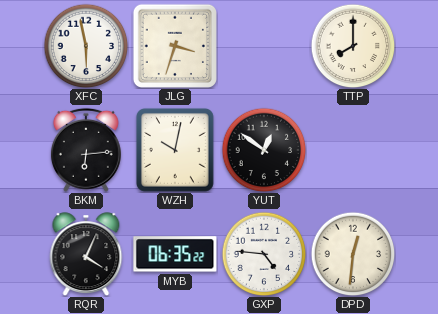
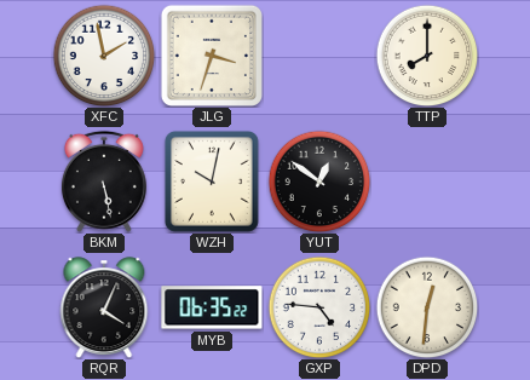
XFC: 5:58 -> 1:58
BKM: 6:14 -> 5:28
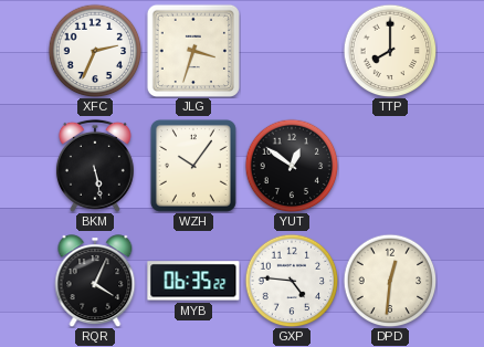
XFC: 1:58 -> 2:34
WZH: 10:02 -> 10:06
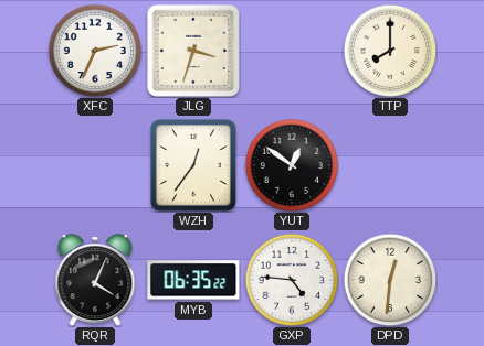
BKM: 5:28 -> none
WZH: 10:06 -> 12:36
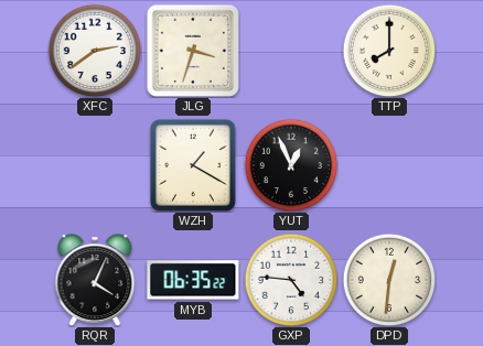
XFC: 2:34 -> 2:39
WZH: 12:36 -> 1:20
YUT: 12:51 -> 12:56
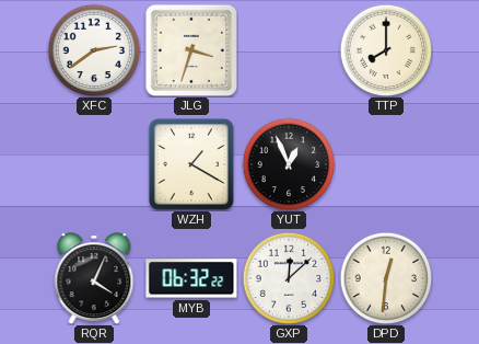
MYB: 06:35 -> 06:32
GXP: 4:46 -> 12:08
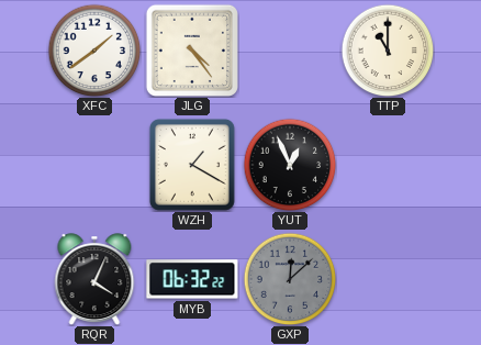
XFC: 2:39 -> 1:39
JLG: 3:33 -> 4:24
TTP: 8:00 -> 11:00
GXP dial: white -> grey
DPD: 12:31 -> none
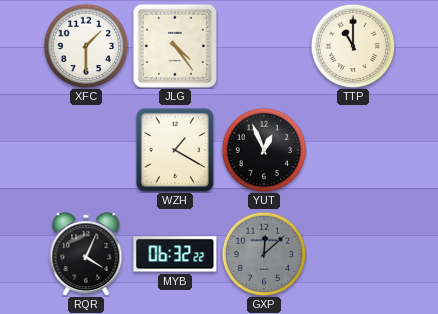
XFC: 1:39 -> 1:30
